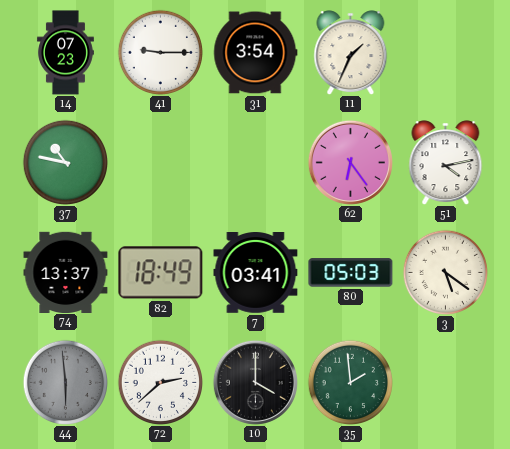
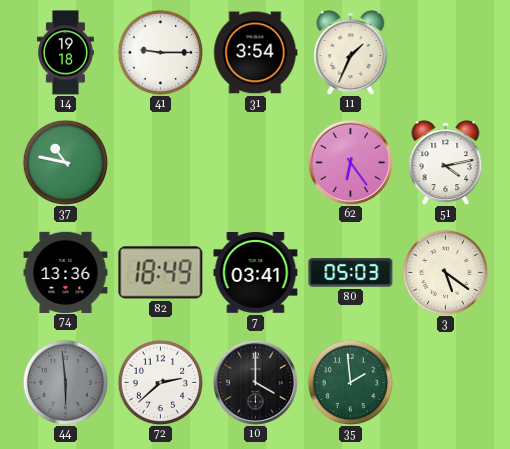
14: 07:23 -> 19:18
74: 13:37 -> 13:36
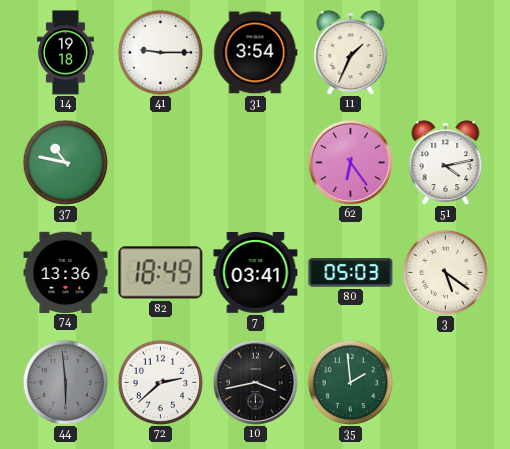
10: 4:00 -> 3:43
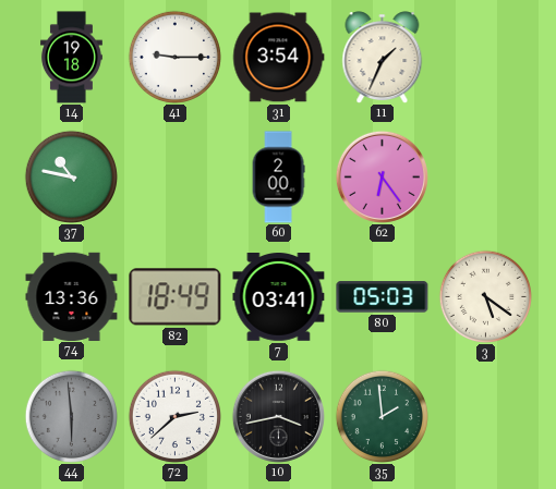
60: none -> 2:00
51: 4:13 -> none
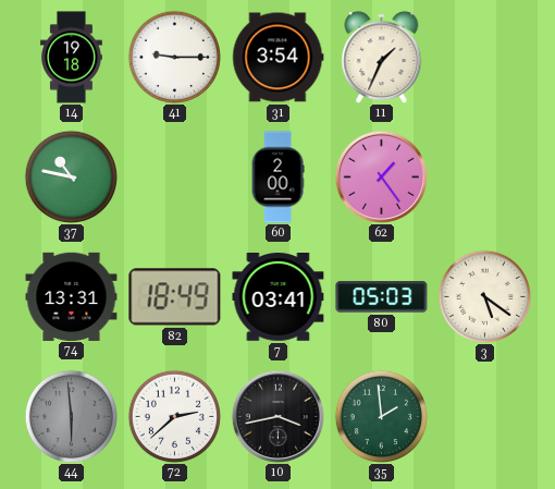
62: 6:24 -> 1:24
74: 13:36 -> 13:31
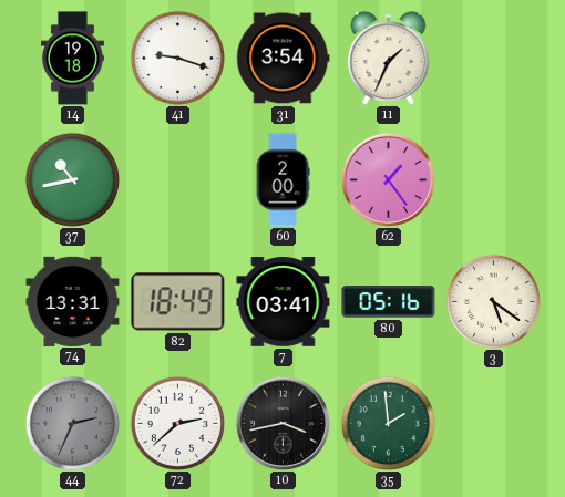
41: 9:15 -> 9:18
37: 10:47 -> 10:43
80: 05:03 -> 05:16
44: 5:59 -> 2:34
